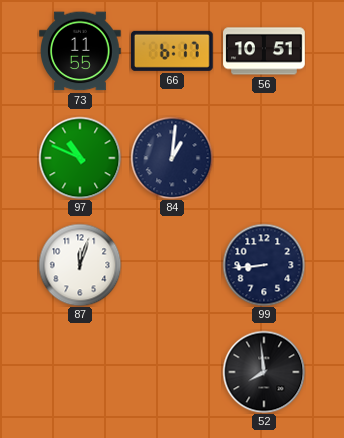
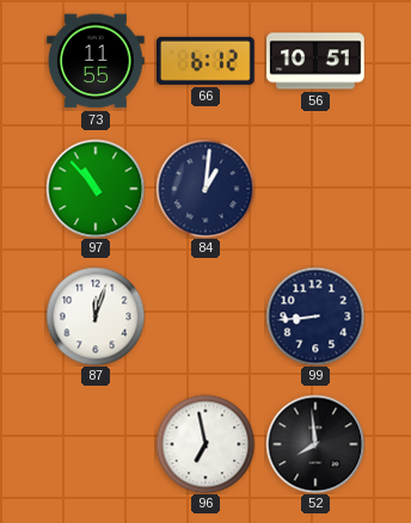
66: 6:17 -> 6:12
97: 10:49 -> 10:53
96: none -> 6:58
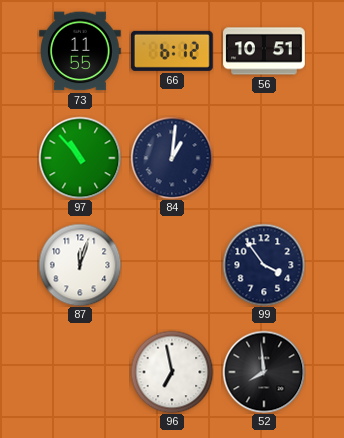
99: 8:44 -> 3:54
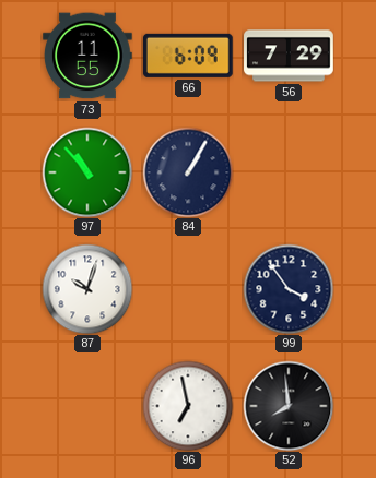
66: 6:12 -> 6:09
56: 10:51 -> 7:29
84: 1:01 -> 1:05
87: 12:03 -> 10:03
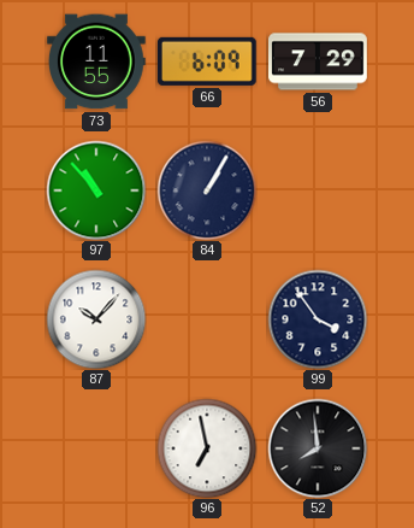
87: 10:03 -> 10:07
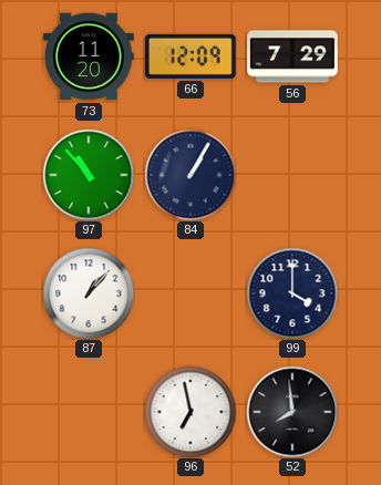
73: 11:55 -> 11:20
66: 6:09 -> 12:09
87: 10:07 -> 1:07
99: 3:54 -> 4:00
